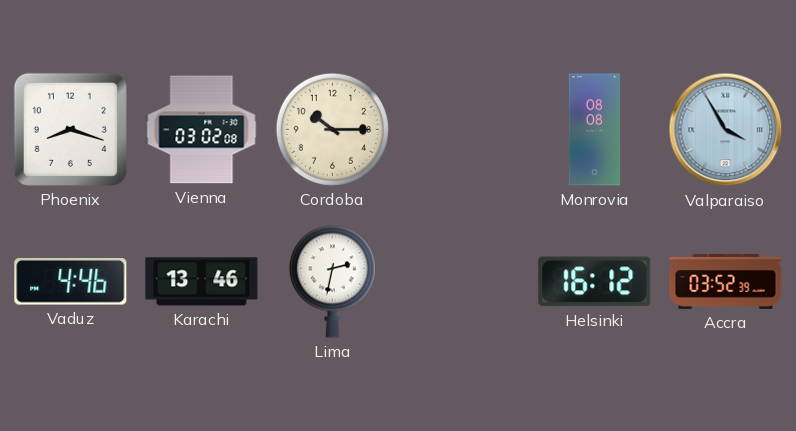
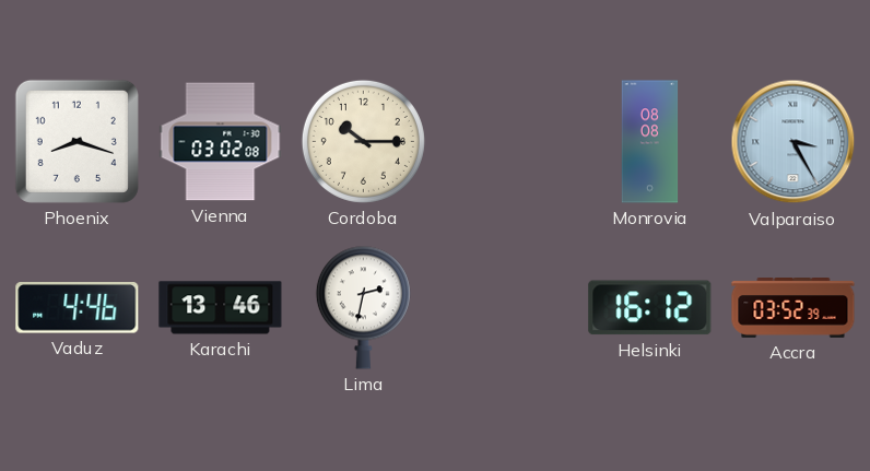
Valparaiso: 3:55 -> 3:25
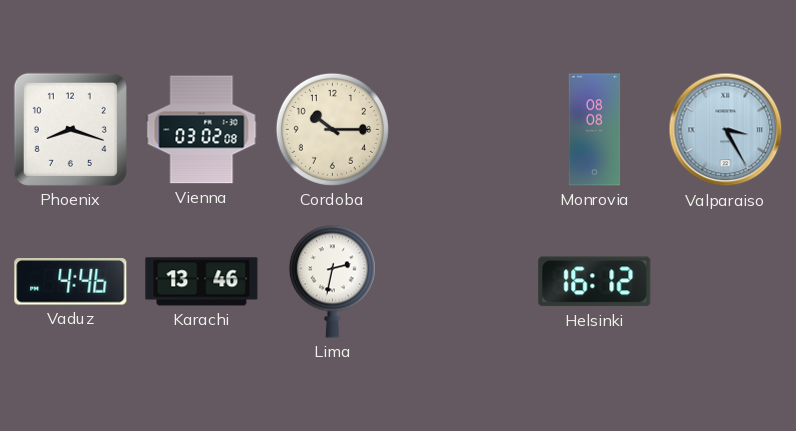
Accra: 03:52 -> none
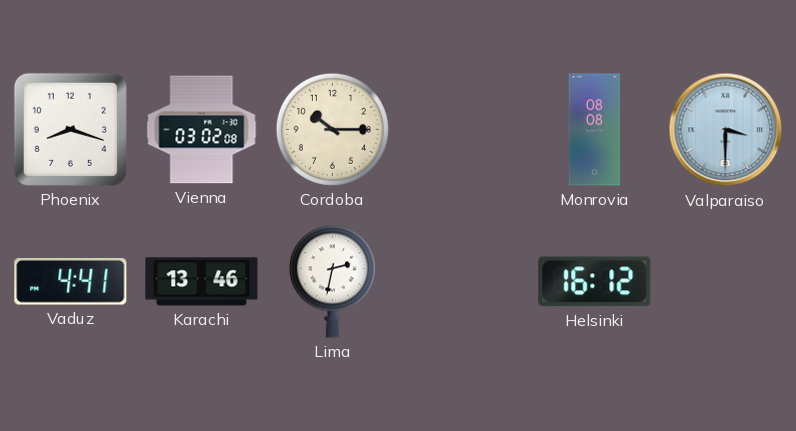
Valparaiso: 3:25 -> 3:30
Vaduz: 4:46 -> 4:41
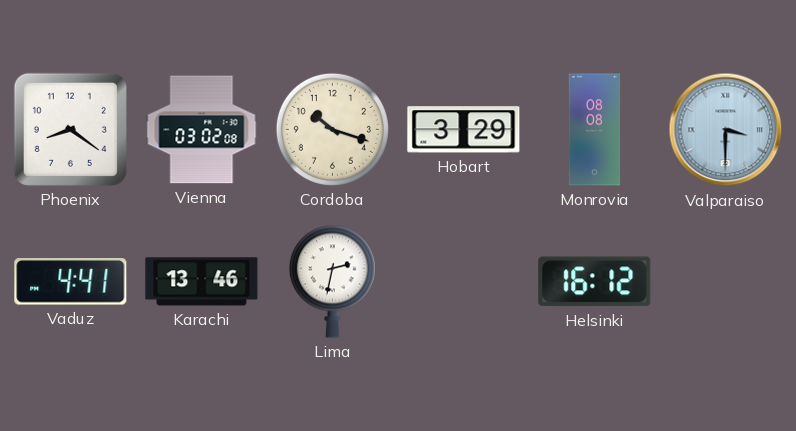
Phoenix: 8:18 -> 8:21
Cordoba: 10:15 -> 10:18
Hobart: none -> 3:29
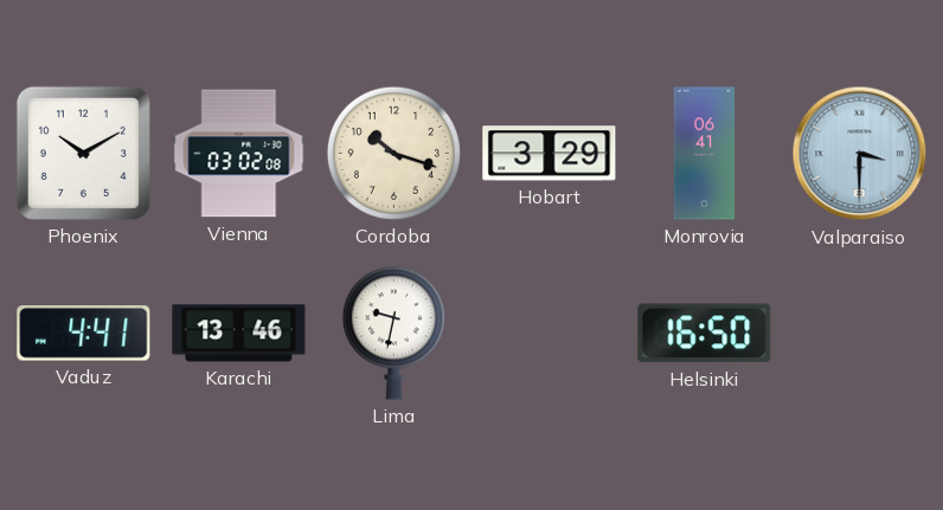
Phoenix: 8:21 -> 10:10
Monrovia: 08:08 -> 06:41
Lima: 2:32 -> 9:32
Helsinki: 16:12 -> 16:50
